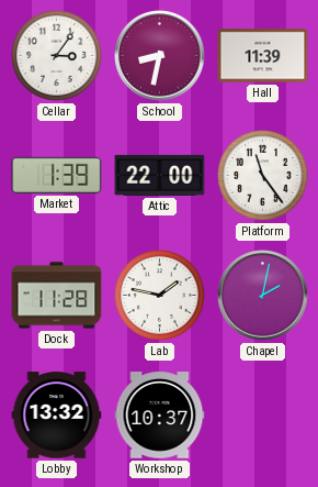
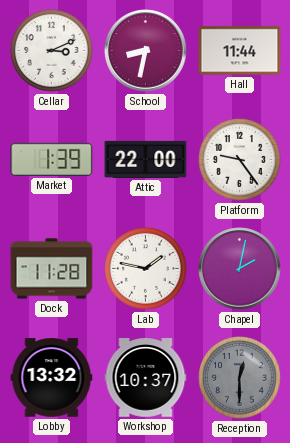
Cellar: 3:06 -> 3:11
Hall: 11:39 -> 11:44
Platform: 11:24 -> 9:24
Reception: none -> 12:30
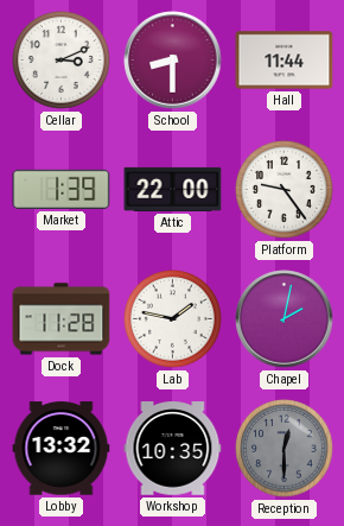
School: 8:32 -> 8:30
Workshop: 10:37 -> 10:35
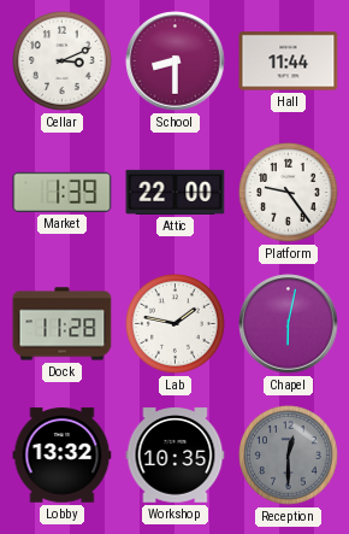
Chapel: 2:02 -> 6:02
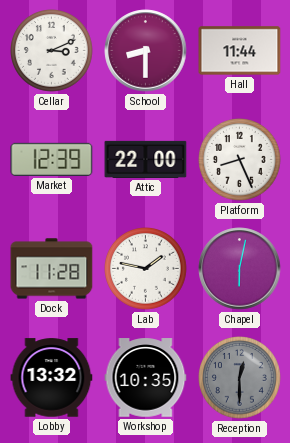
Market: 1:39 -> 12:39
Platform: 9:24 -> 8:26
